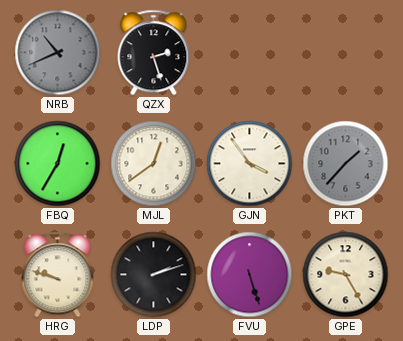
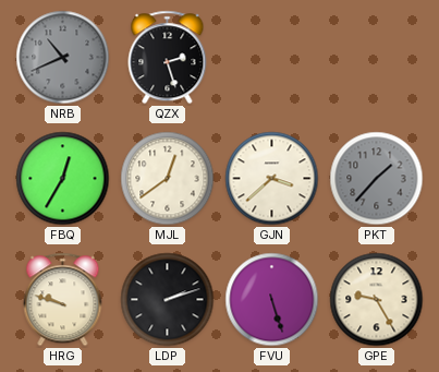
GJN: 3:54 -> 3:38
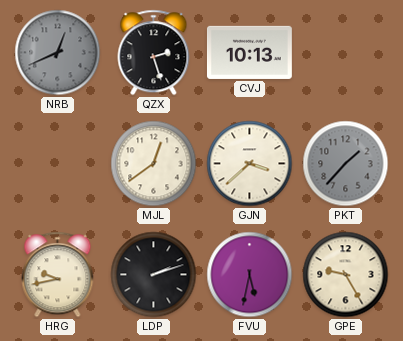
NRB: 10:41 -> 12:41
CVJ: none -> 10:13
FBQ: 12:35 -> none
HRG: 9:48 -> 9:43
FVU: 5:27 -> 5:32
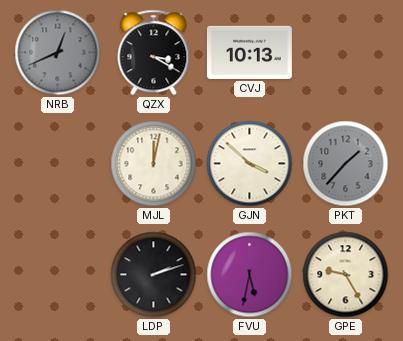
QZX: 2:27 -> 3:20
MJL: 12:39 -> 12:02
GJN: 3:38 -> 3:52
HRG: 9:43 -> none
